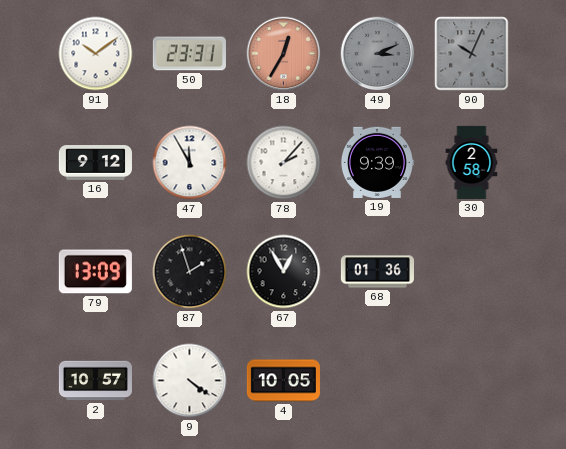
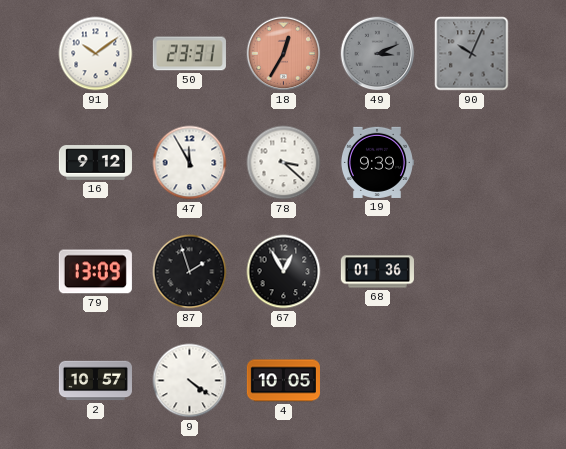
78: 2:07 -> 3:22
30: 2:58 -> none
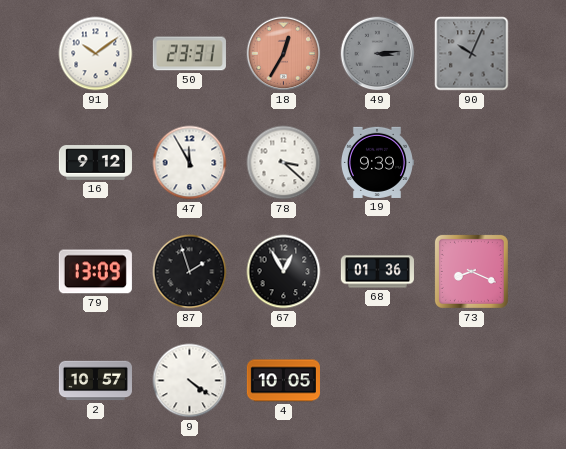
49: 3:11 -> 3:14
73: none -> 8:19
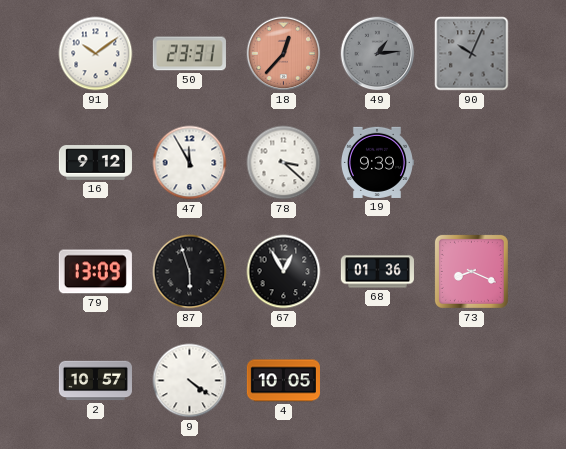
18: 12:35 -> 12:37
49: 3:14 -> 1:14
87: 1:57 -> 5:57
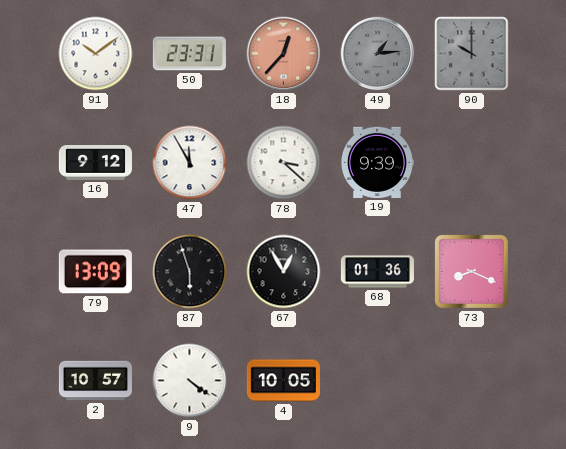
90: 10:04 -> 10:00
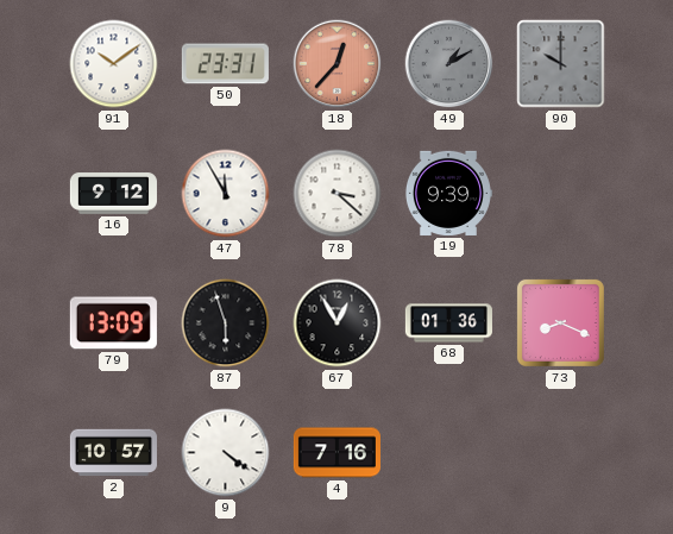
49: 1:14 -> 1:10
4: 10:05 -> 7:16
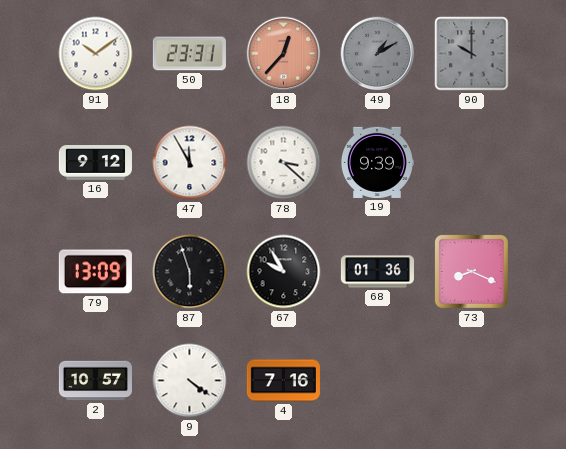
67: 12:55 -> 9:55
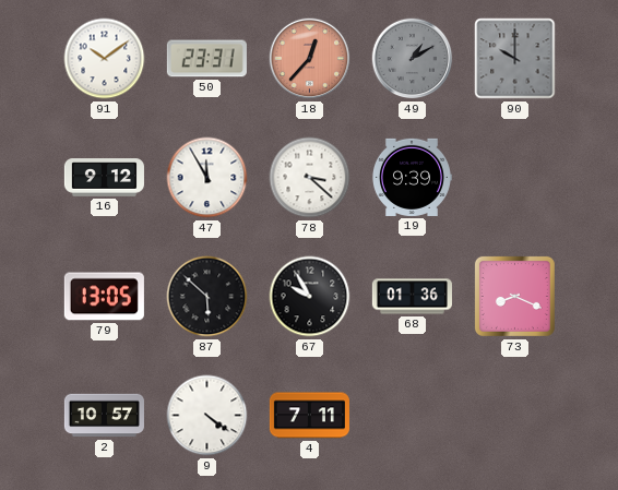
79: 13:09 -> 13:05
87: 5:57 -> 5:52
4: 7:16 -> 7:11
